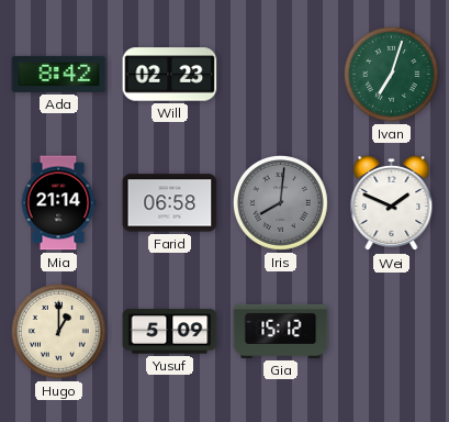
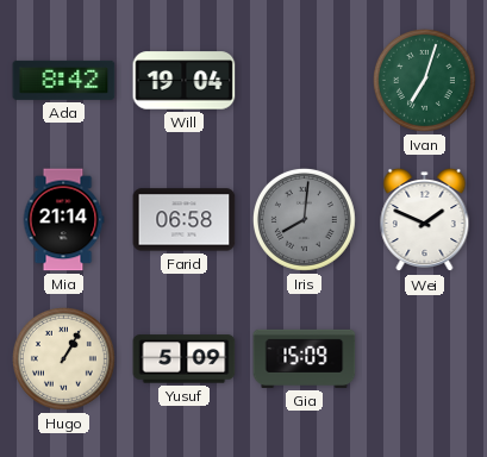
Will: 02:23 -> 19:04
Hugo: 1:00 -> 1:05
Gia: 15:12 -> 15:09
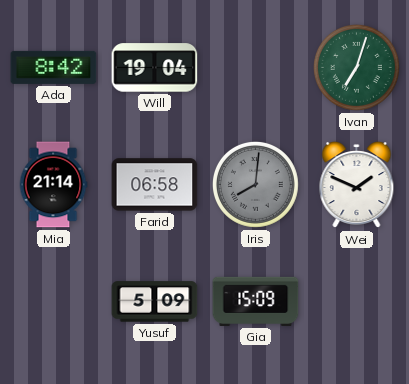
Hugo: 1:05 -> none
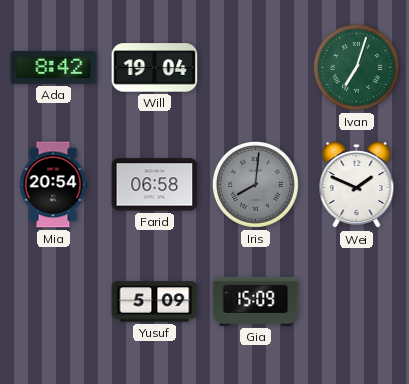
Mia: 21:14 -> 20:54
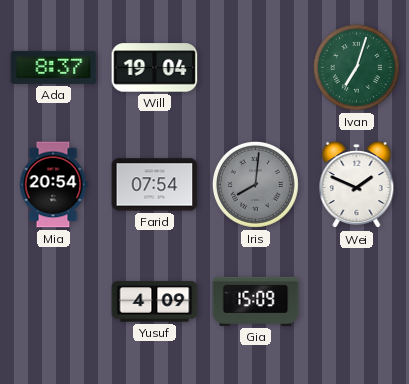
Ada: 8:42 -> 8:37
Farid: 06:58 -> 07:54
Yusuf: 5:09 -> 4:09
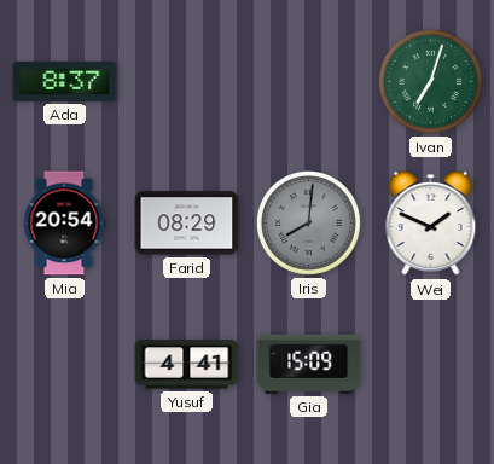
Will: 19:04 -> none
Farid: 07:54 -> 08:29
Yusuf: 4:09 -> 4:41
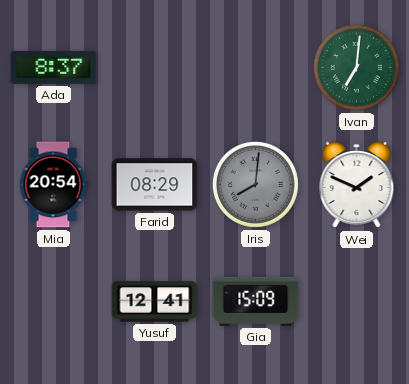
Ivan: 7:03 -> 7:01
Yusuf: 4:41 -> 12:41
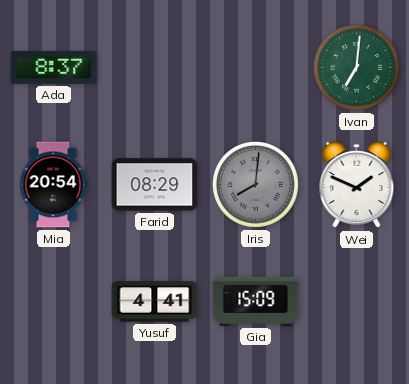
Yusuf: 12:41 -> 4:41
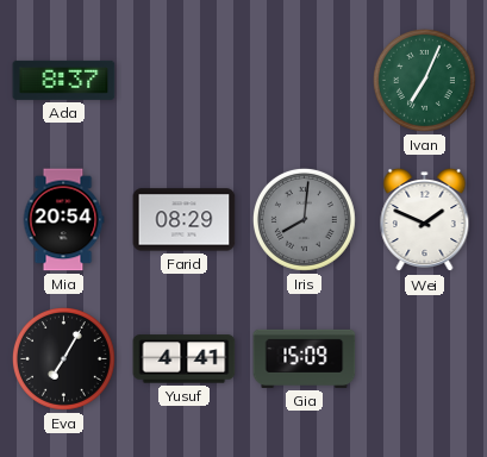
Ivan: 7:01 -> 7:04
Eva: none -> 7:05
